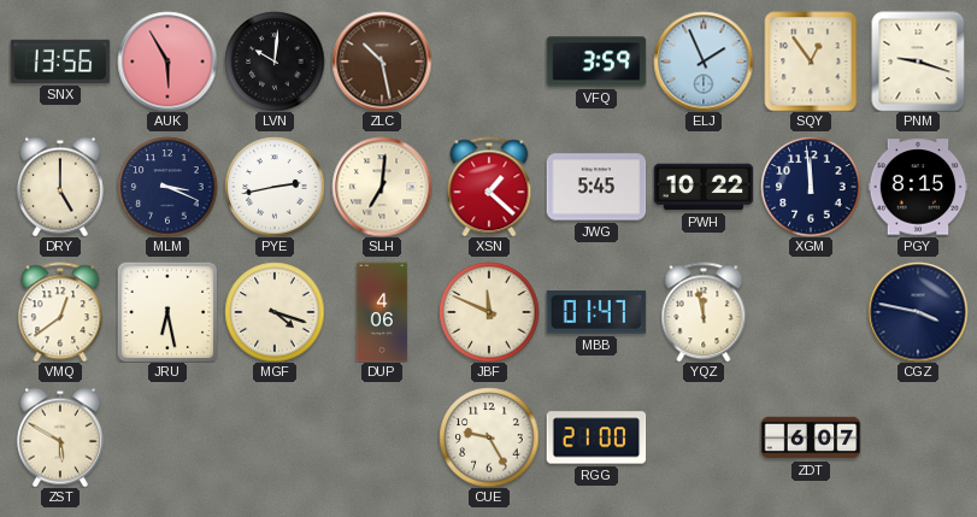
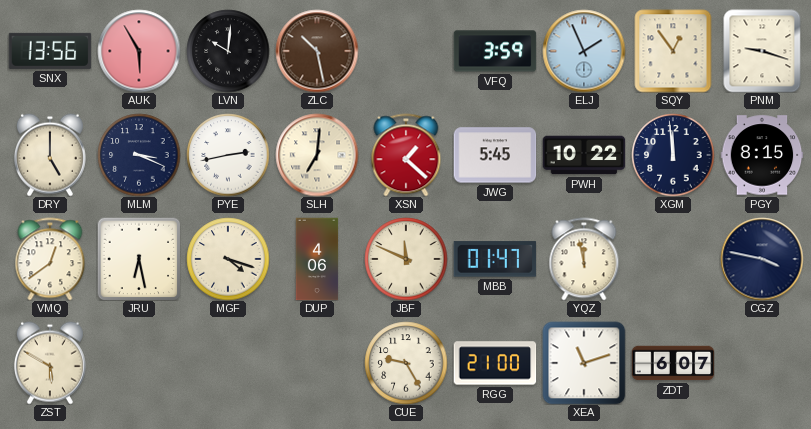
XEA: none -> 11:12
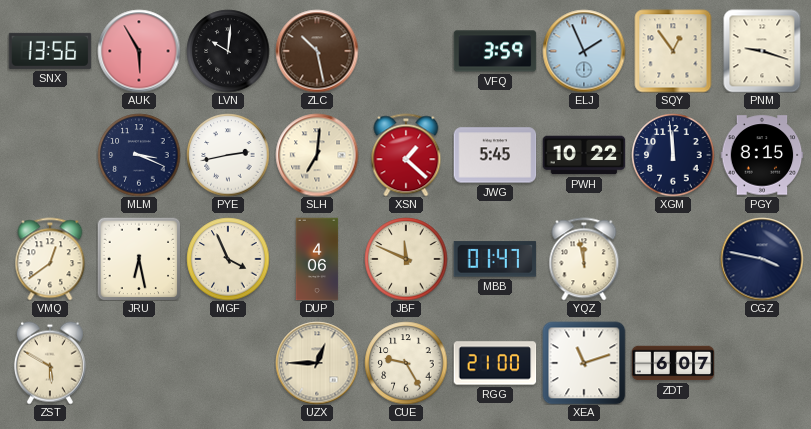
DRY: 5:00 -> none
MGF: 4:18 -> 3:56
UZX: none -> 12:45
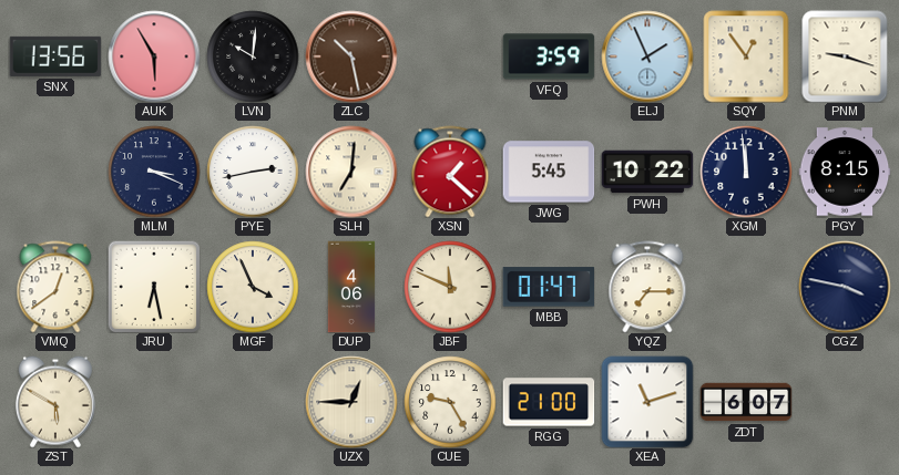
YQZ: 11:58 -> 7:15
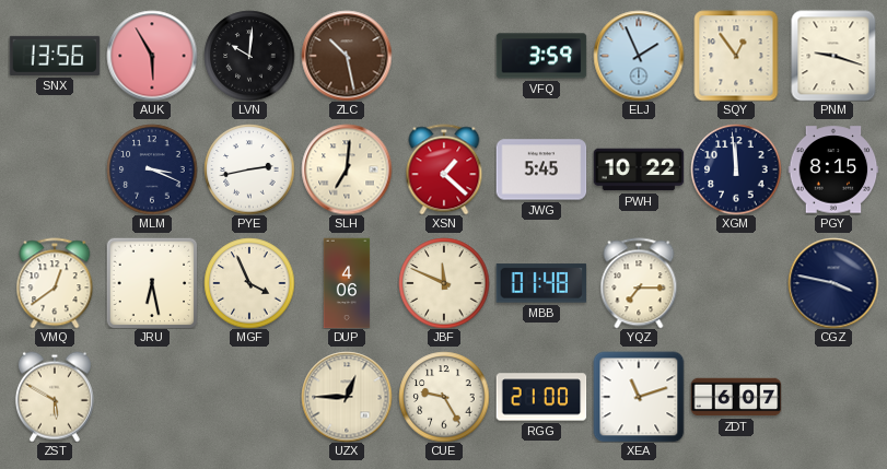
MBB: 01:47 -> 01:48
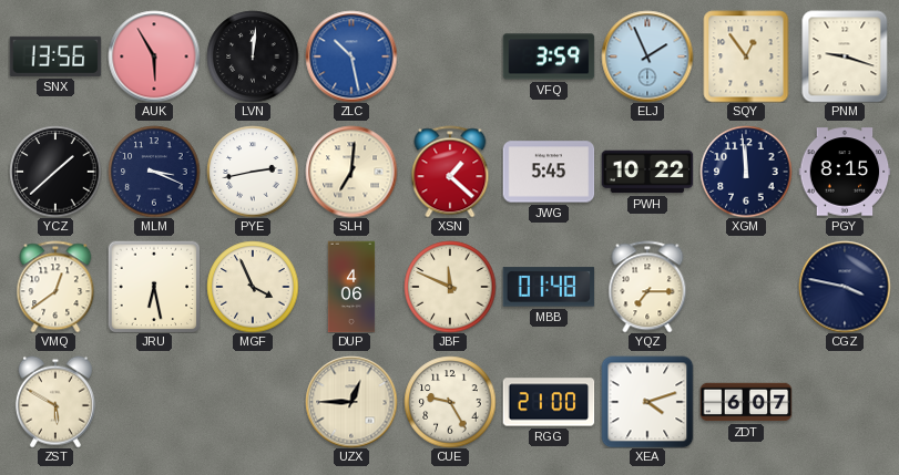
LVN: 10:01 -> 12:01
ZLC dial: brown -> blue
YCZ: none -> 1:38
XEA: 11:12 -> 4:12
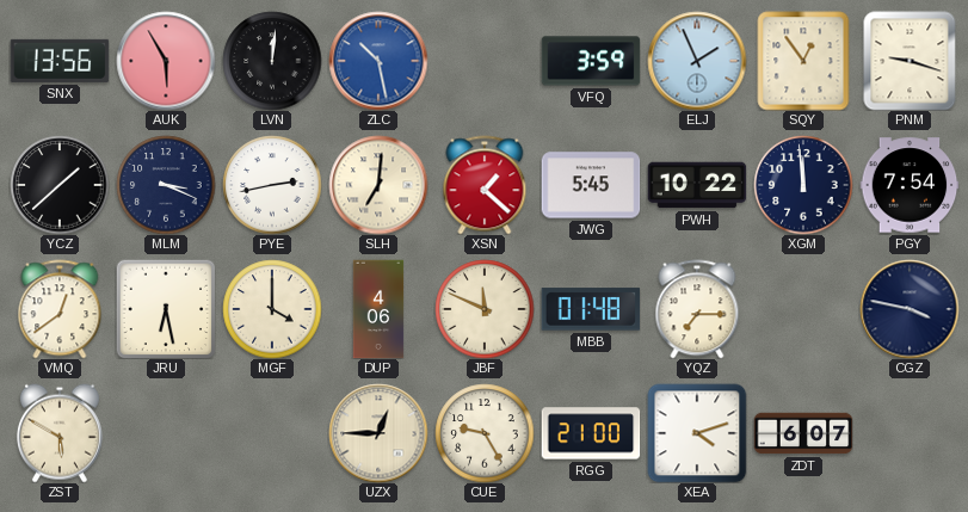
PGY: 8:15 -> 7:54
MGF: 3:56 -> 4:00
